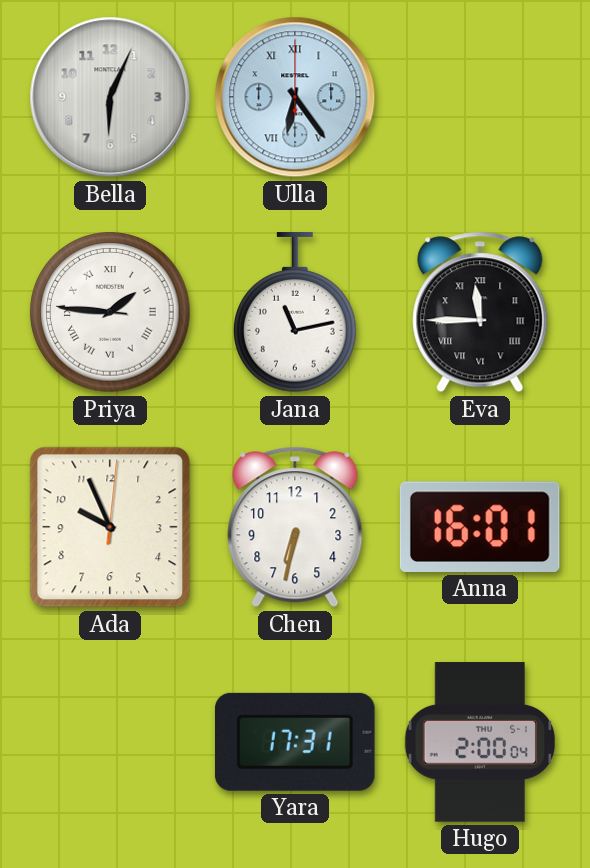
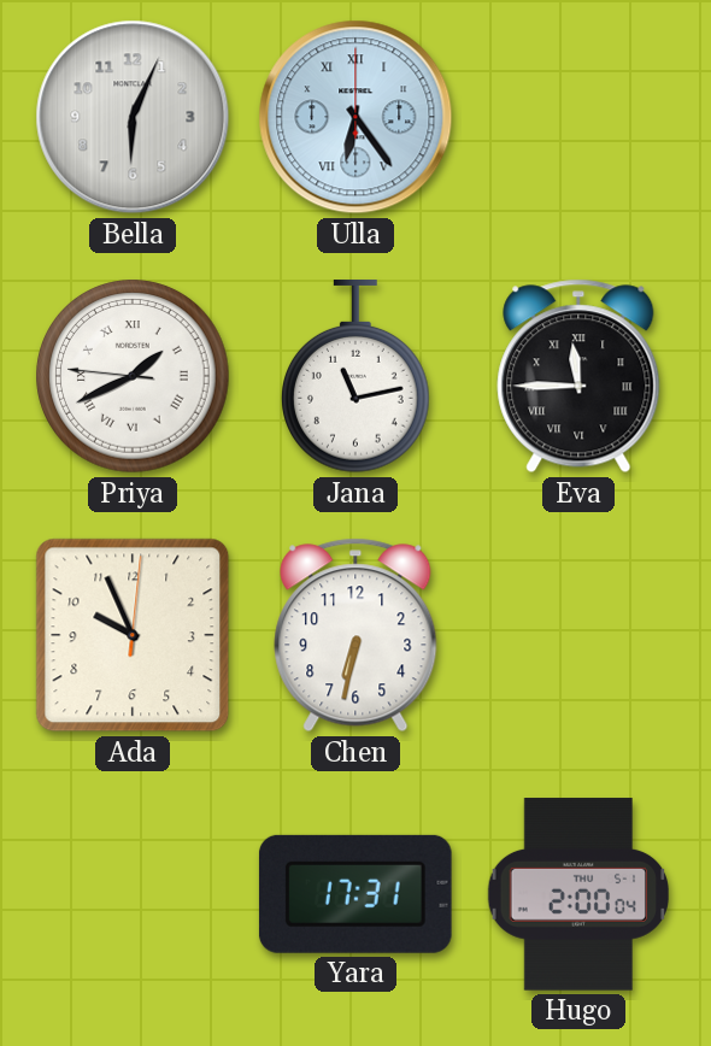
Priya: 1:45 -> 1:40
Anna: 16:01 -> none
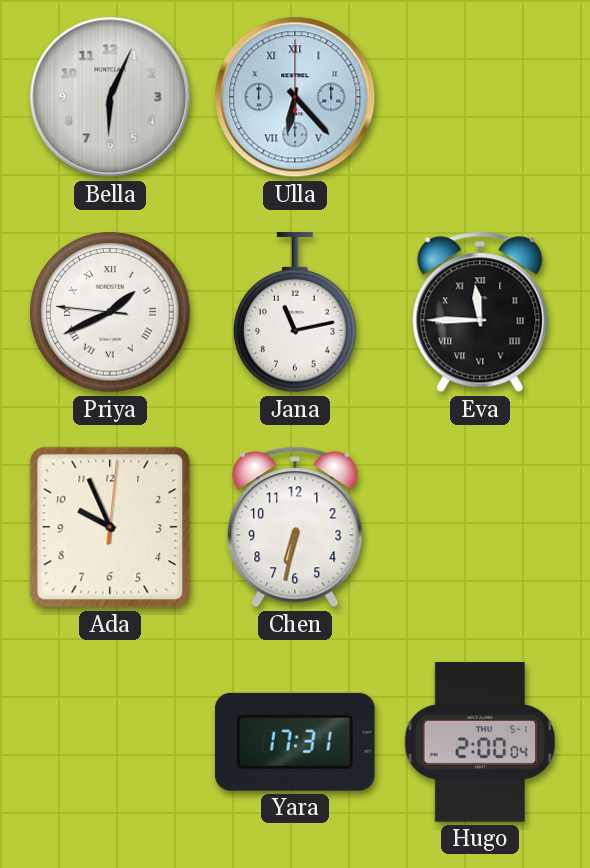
Ulla: 6:24 -> 6:23
